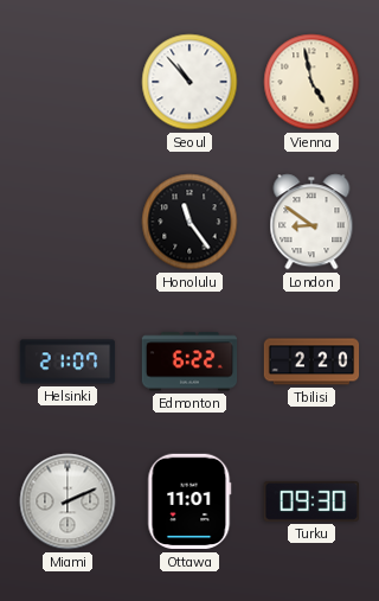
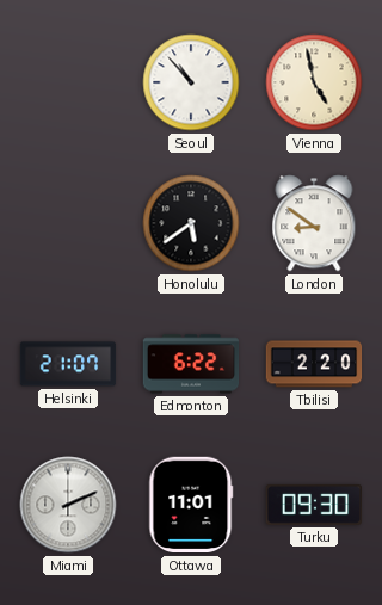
Honolulu: 11:24 -> 5:39
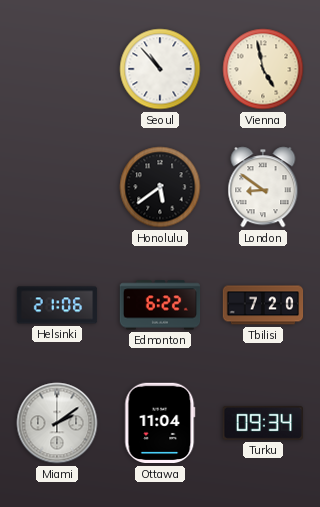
Helsinki: 21:07 -> 21:06
Tbilisi: 2:20 -> 7:20
Miami: 2:11 -> 2:09
Ottawa: 11:01 -> 11:04
Turku: 09:30 -> 09:34
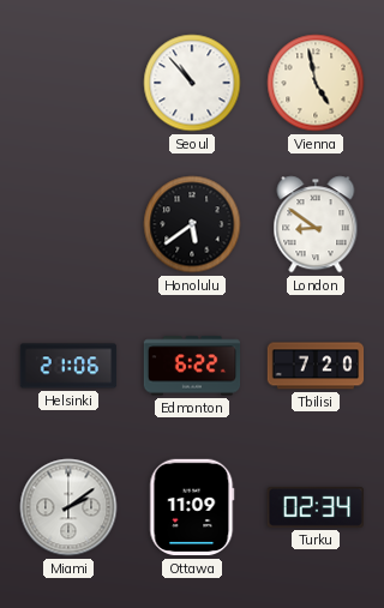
Ottawa: 11:04 -> 11:09
Turku: 09:34 -> 02:34
